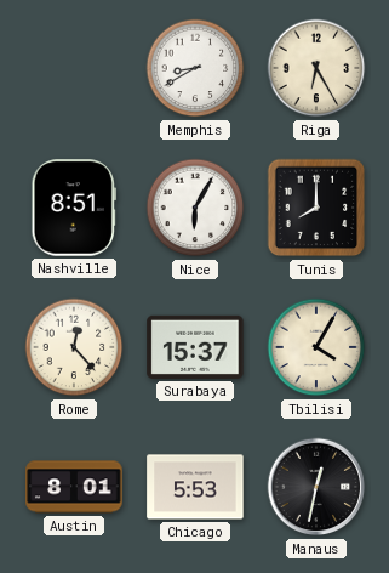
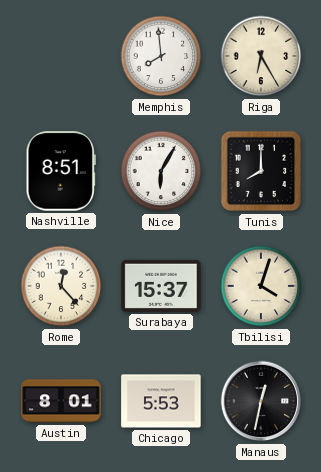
Memphis: 8:40 -> 7:59
Tbilisi: 4:05 -> 4:03
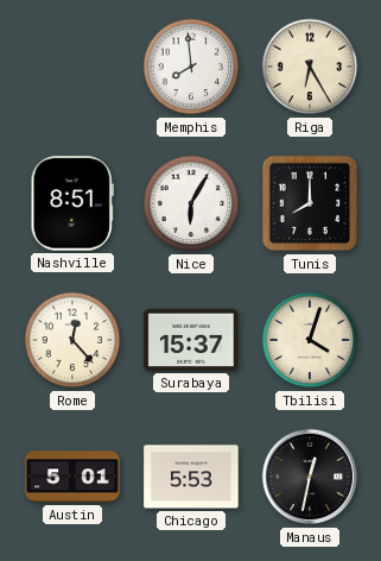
Austin: 8:01 -> 5:01
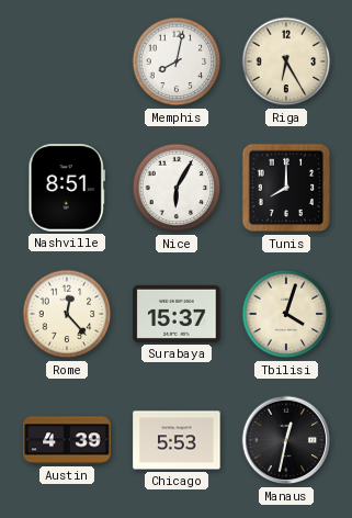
Memphis: 7:59 -> 8:02
Austin: 5:01 -> 4:39
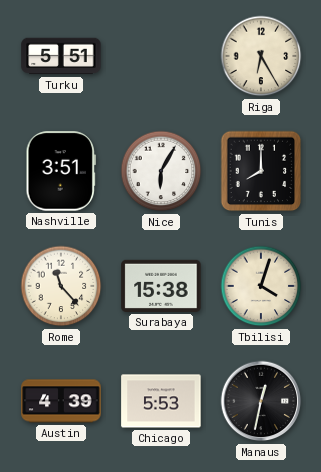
Turku: none -> 5:51
Memphis: 8:02 -> none
Nashville: 8:51 -> 3:51
Rome: 12:23 -> 11:23
Surabaya: 15:37 -> 15:38
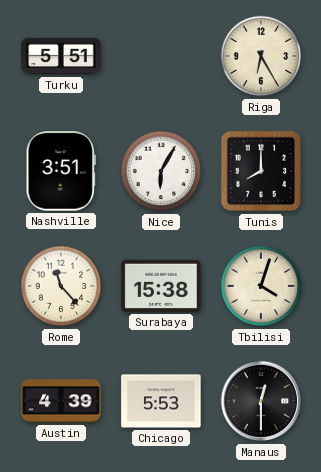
Manaus: 12:32 -> 12:30
